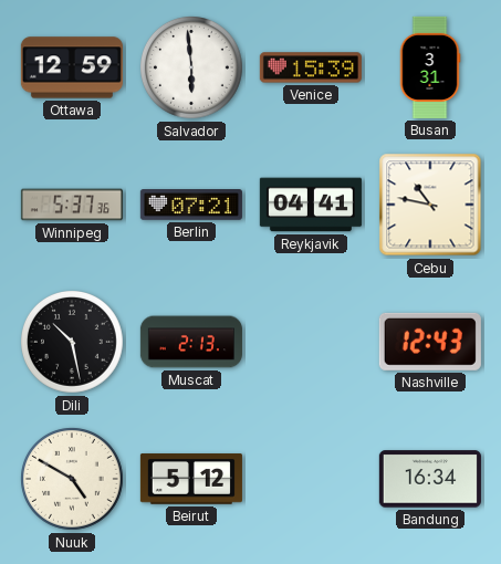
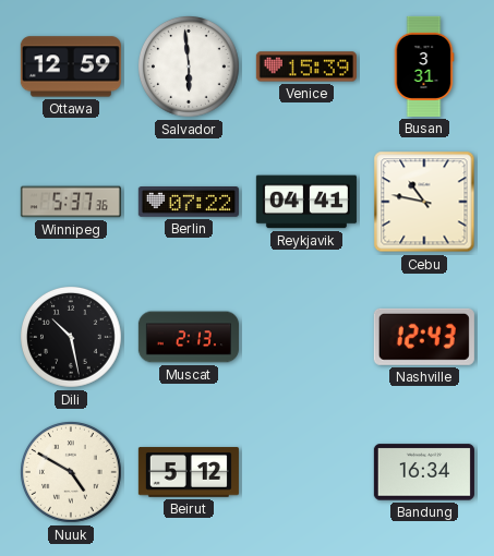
Berlin: 07:21 -> 07:22
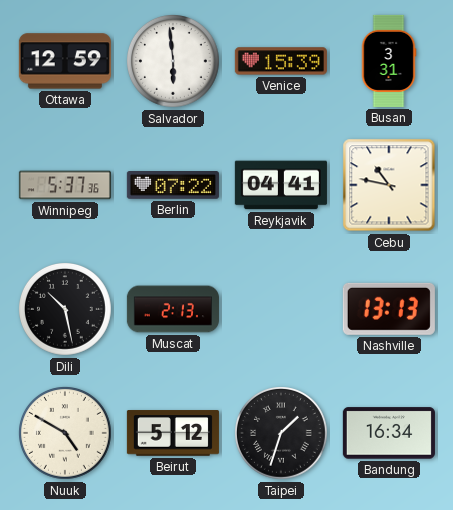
Nashville: 12:43 -> 13:13
Taipei: none -> 1:33
